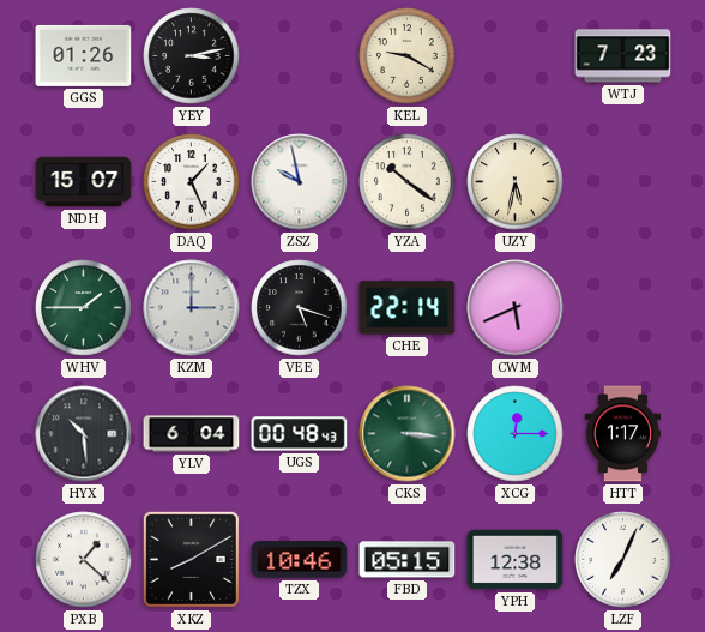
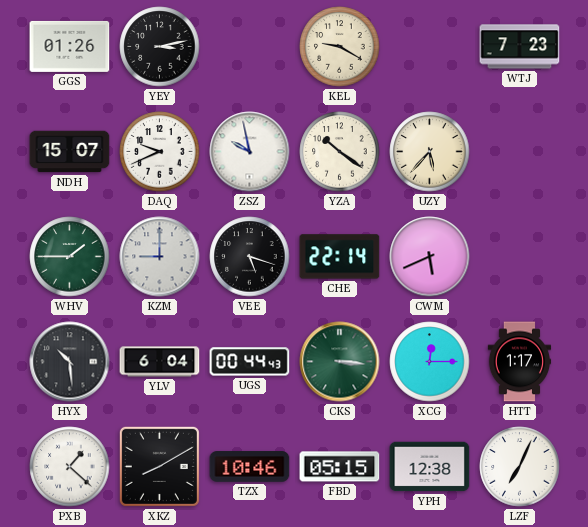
DAQ: 1:26 -> 9:41
UZY: 5:32 -> 5:37
KZM: 3:00 -> 9:00
UGS: 00:48 -> 00:44
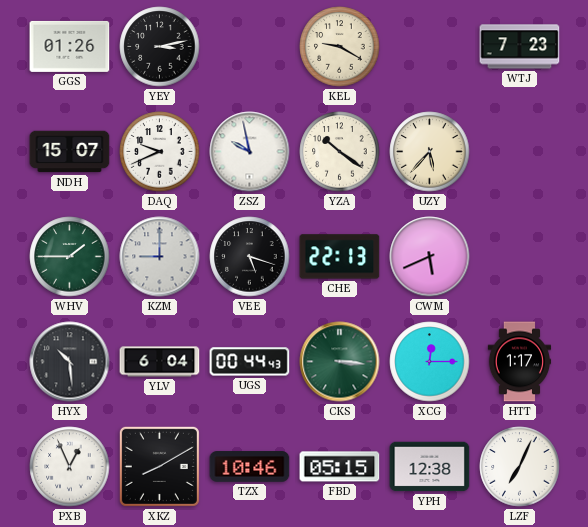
CHE: 22:14 -> 22:13
PXB: 1:22 -> 12:56
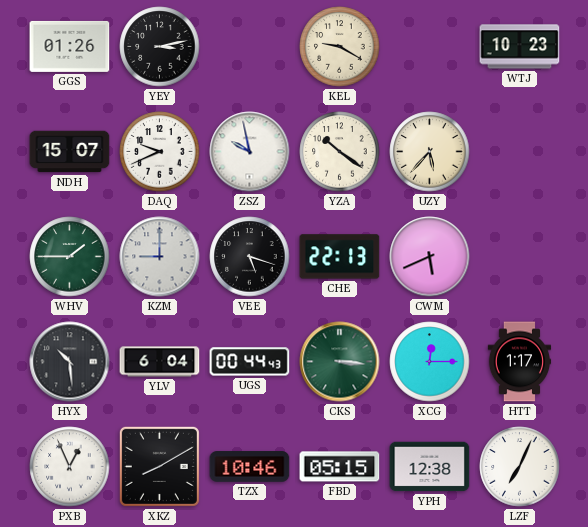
WTJ: 7:23 -> 10:23
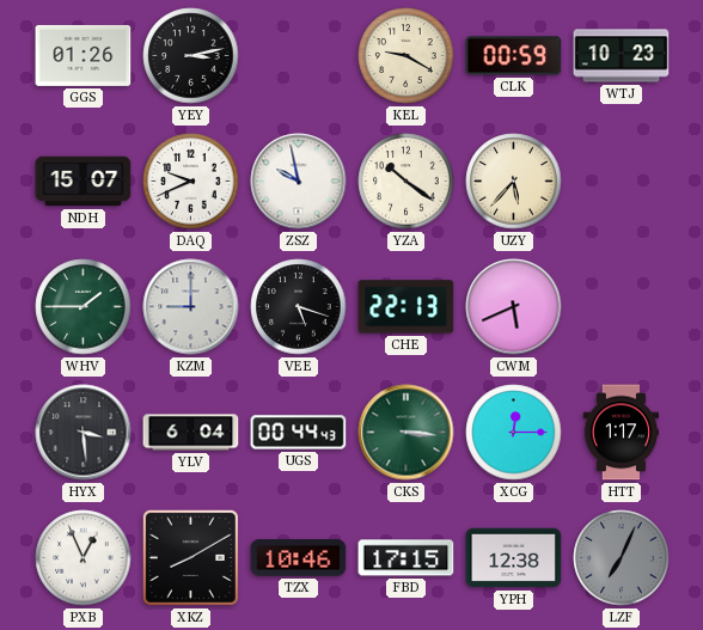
CLK: none -> 00:59
HYX: 10:29 -> 3:29
FBD: 05:15 -> 17:15
LZF dial: white -> grey
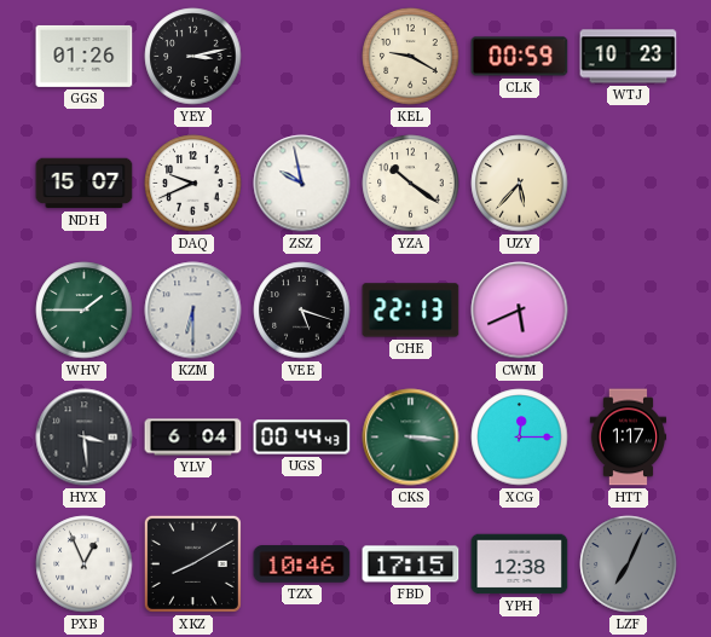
KZM: 9:00 -> 6:30
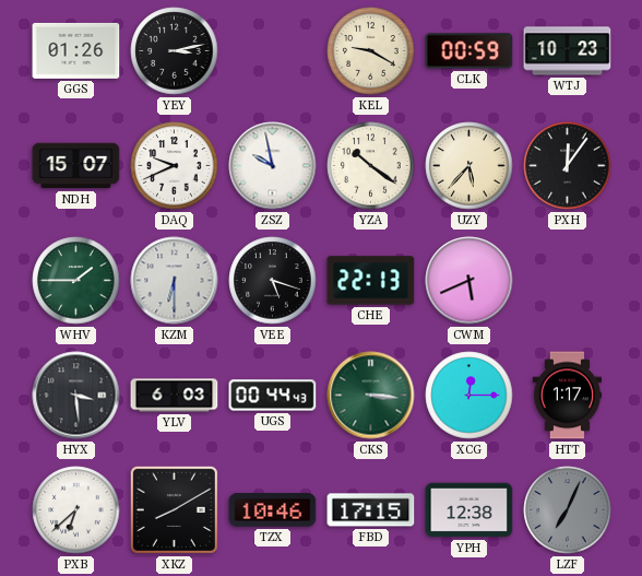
PXH: none -> 12:06
YLV: 6:04 -> 6:03
PXB: 12:56 -> 6:38
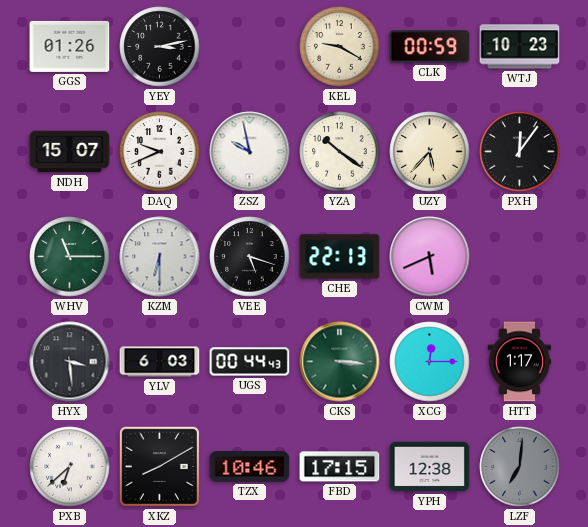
WHV: 1:45 -> 11:15
LZF: 7:04 -> 7:01
